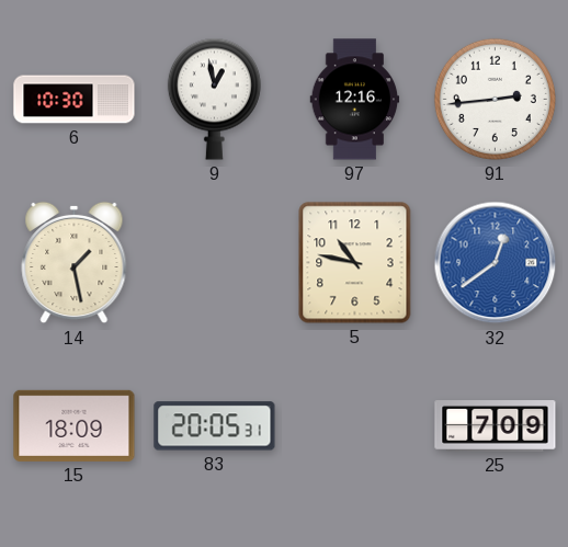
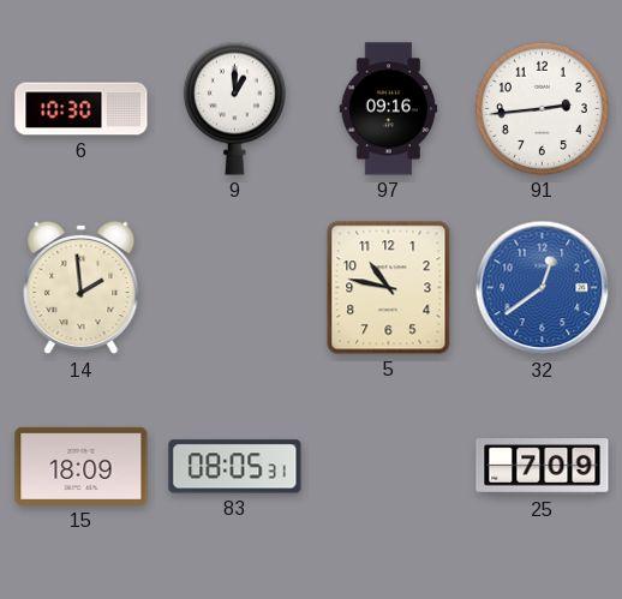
9: 12:58 -> 1:00
97: 12:16 -> 09:16
14: 1:28 -> 1:59
83: 20:05 -> 08:05
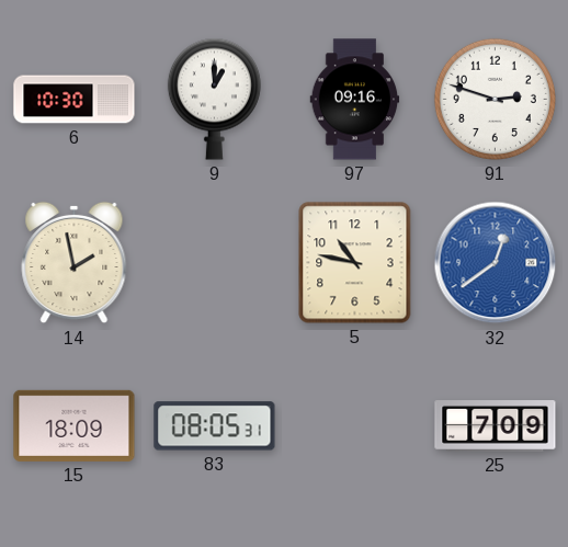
91: 2:44 -> 2:48
14: 1:59 -> 1:58
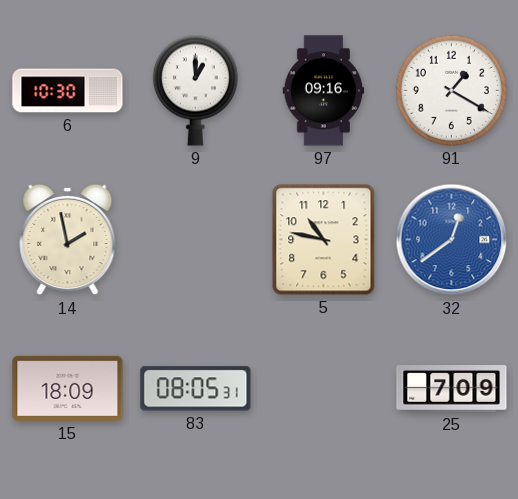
91: 2:48 -> 1:20
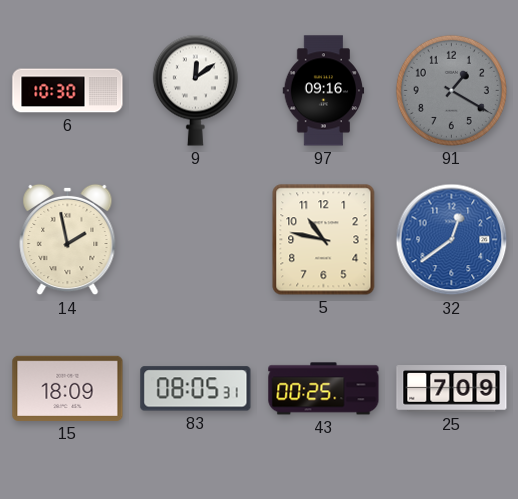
9: 1:00 -> 12:09
91 dial: white -> grey
43: none -> 00:25
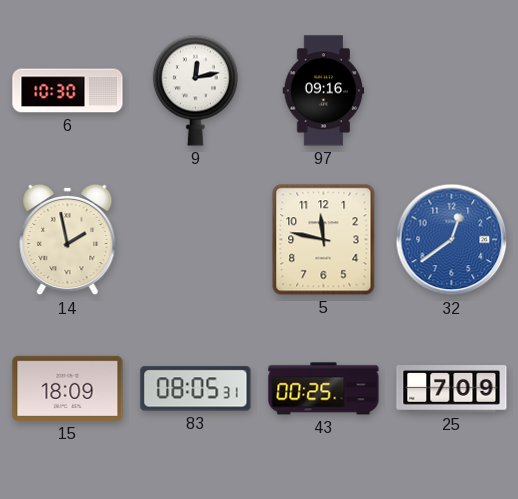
9: 12:09 -> 12:13
91: 1:20 -> none
5: 10:47 -> 11:47
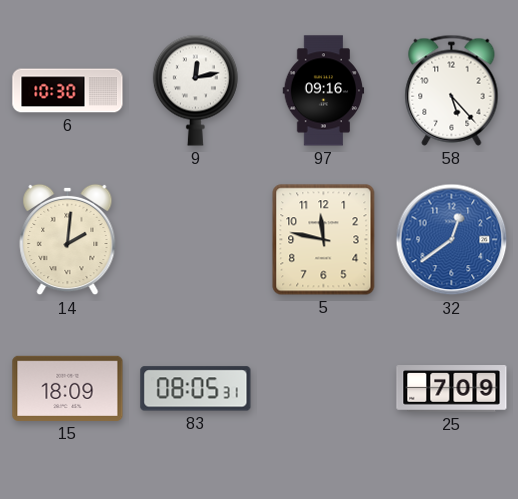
58: none -> 5:23
14: 1:58 -> 2:01
43: 00:25 -> none
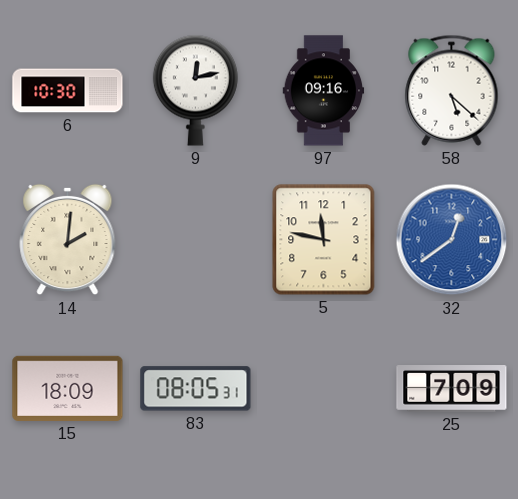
58: 5:23 -> 5:22
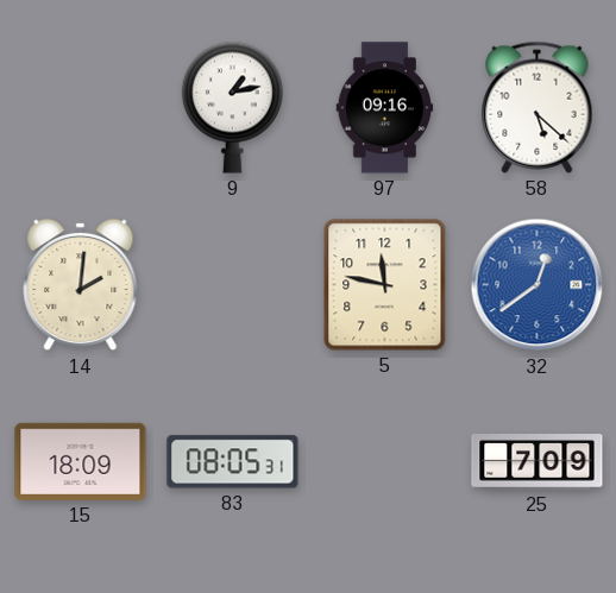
6: 10:30 -> none
9: 12:13 -> 1:13
